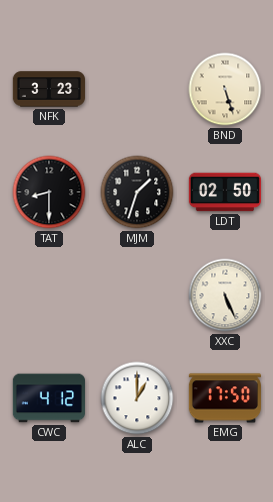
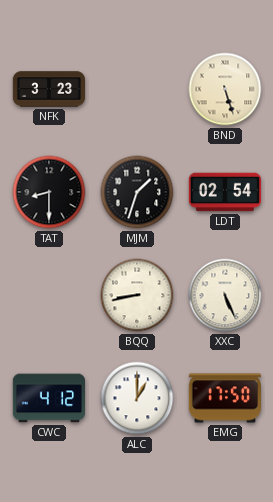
LDT: 02:50 -> 02:54
BQQ: none -> 8:43
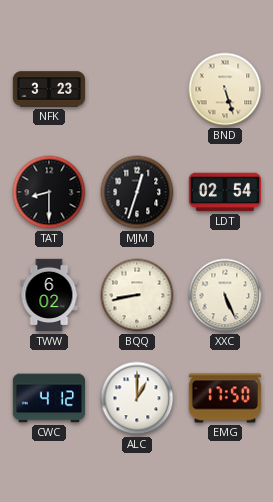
MJM: 1:33 -> 12:33
TWW: none -> 6:02
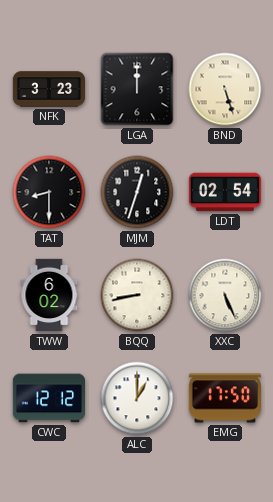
LGA: none -> 12:00
CWC: 4:12 -> 12:12
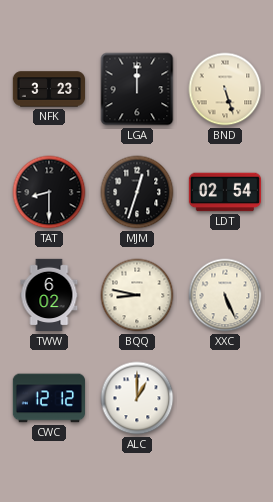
BQQ: 8:43 -> 8:47
EMG: 17:50 -> none
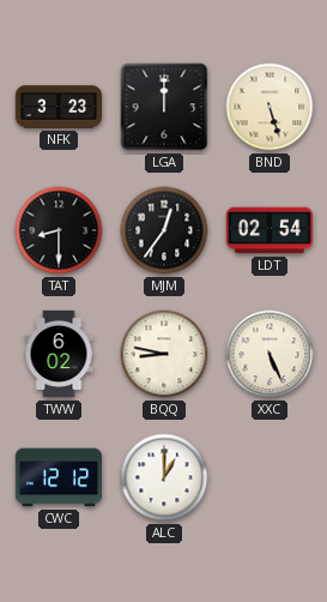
MJM: 12:33 -> 12:36
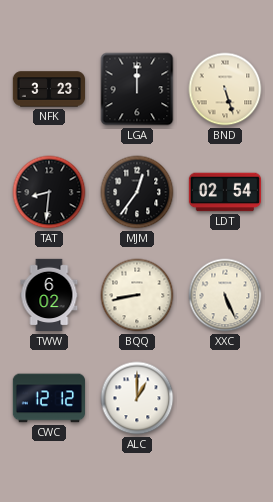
TAT: 8:30 -> 8:31
BQQ: 8:47 -> 8:43
